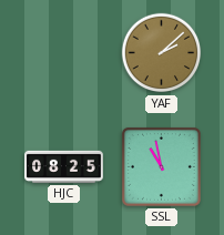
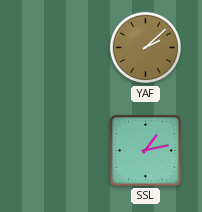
HJC: 08:25 -> none
SSL: 10:58 -> 1:13
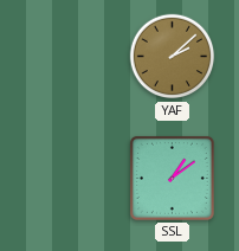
SSL: 1:13 -> 1:09
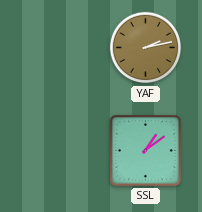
YAF: 2:08 -> 2:13
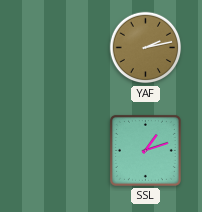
SSL: 1:09 -> 1:12
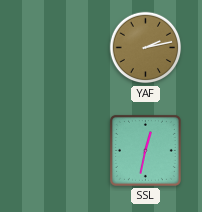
SSL: 1:12 -> 12:32
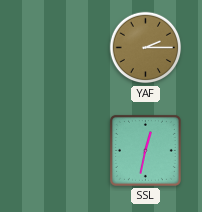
YAF: 2:13 -> 2:15
